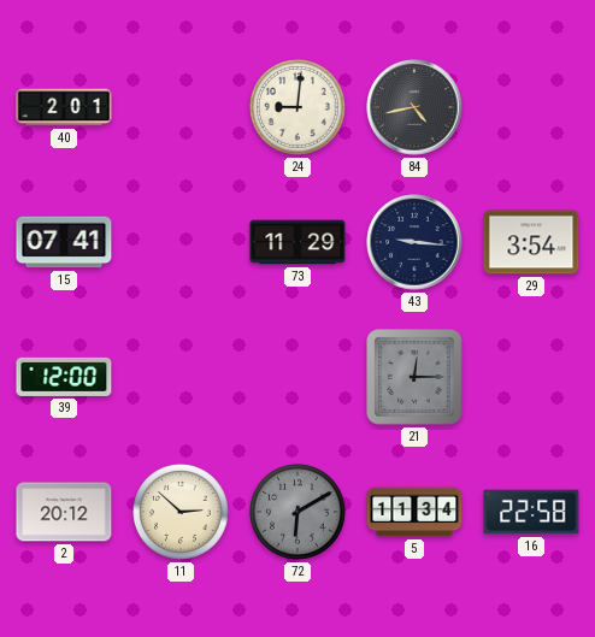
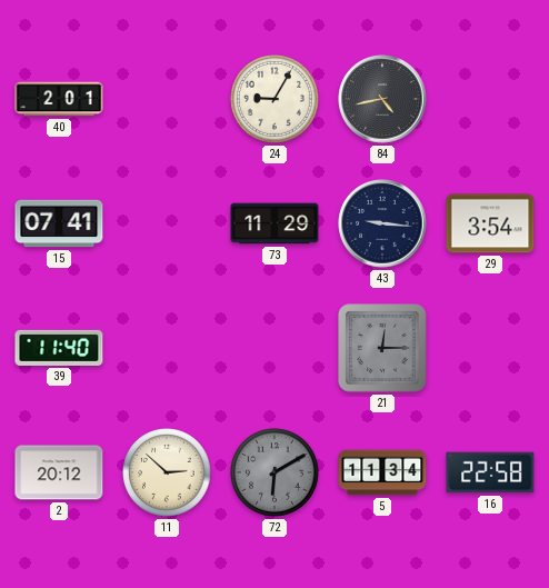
24: 9:01 -> 9:05
39: 12:00 -> 11:40
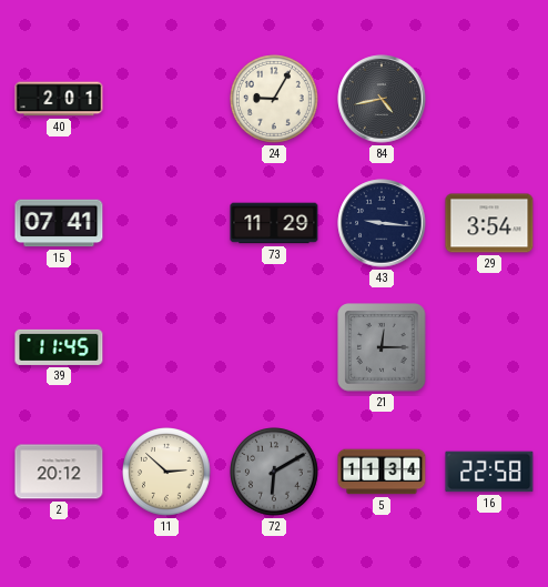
39: 11:40 -> 11:45
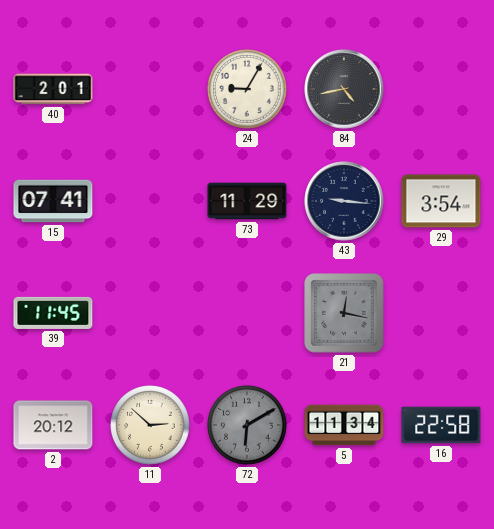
21: 12:15 -> 12:17
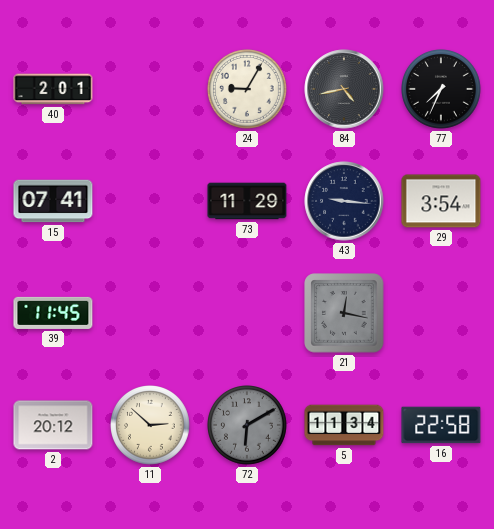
77: none -> 7:34
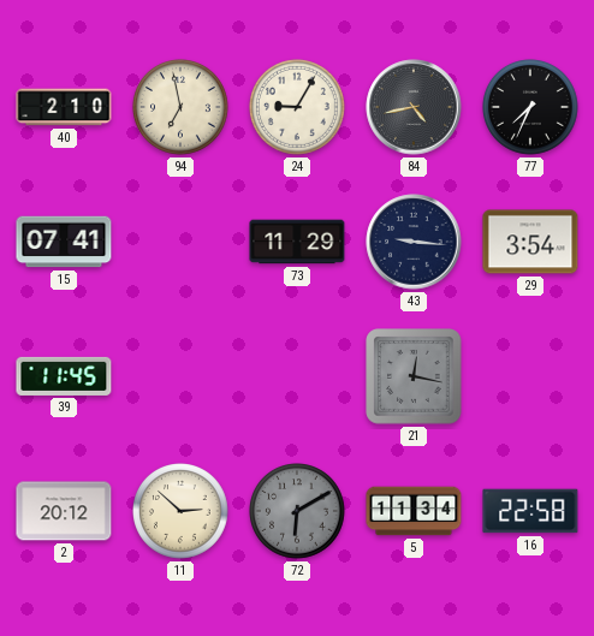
40: 2:01 -> 2:10
94: none -> 6:58
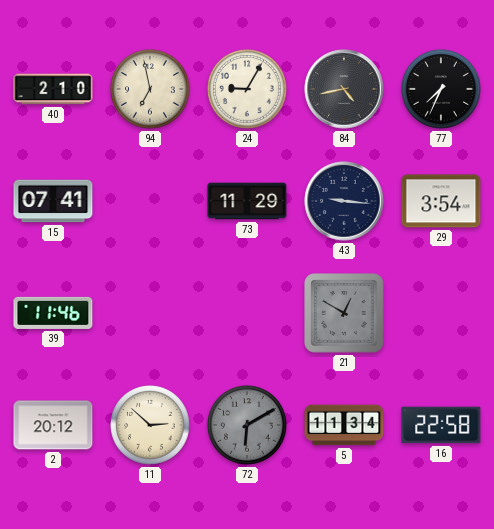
39: 11:45 -> 11:46
21: 12:17 -> 12:50
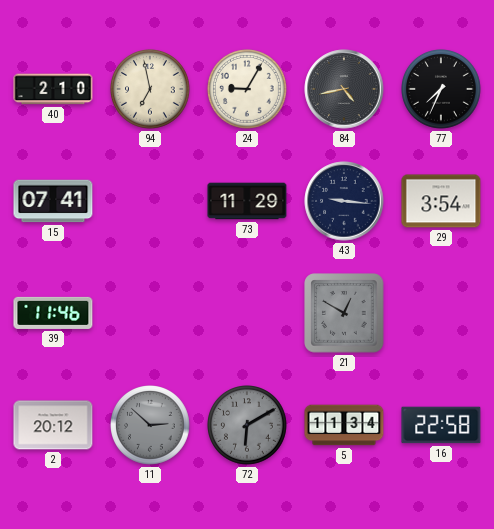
11 dial: cream -> grey
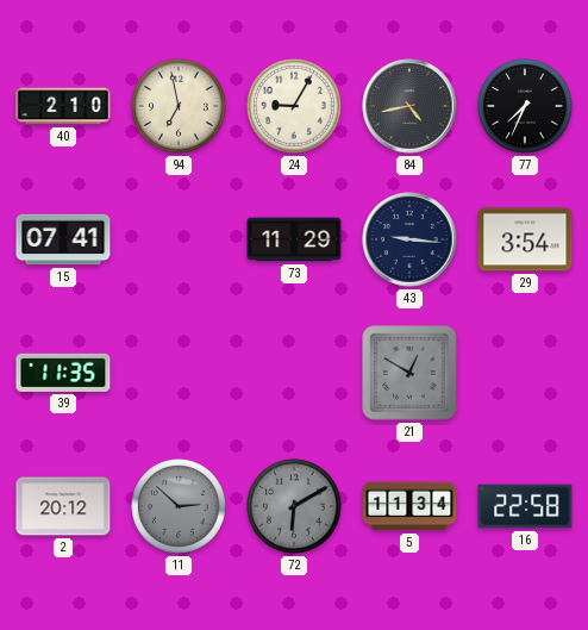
39: 11:46 -> 11:35
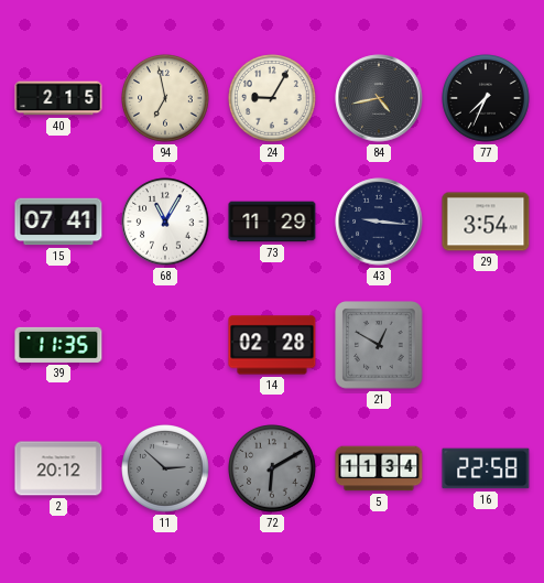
40: 2:10 -> 2:15
68: none -> 11:05
14: none -> 02:28
